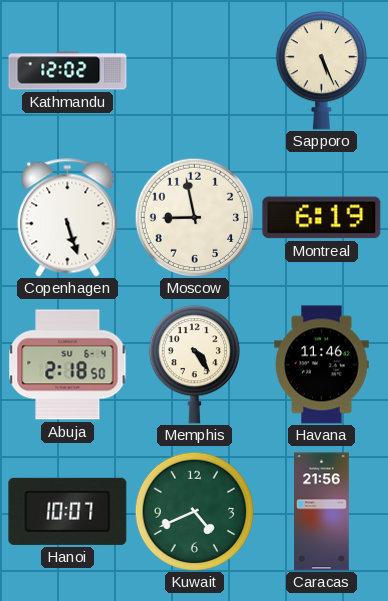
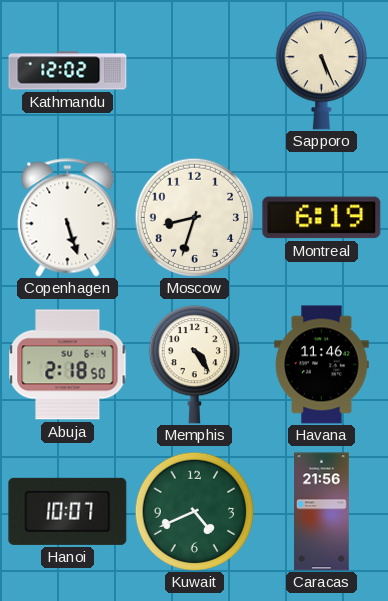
Moscow: 8:58 -> 8:33
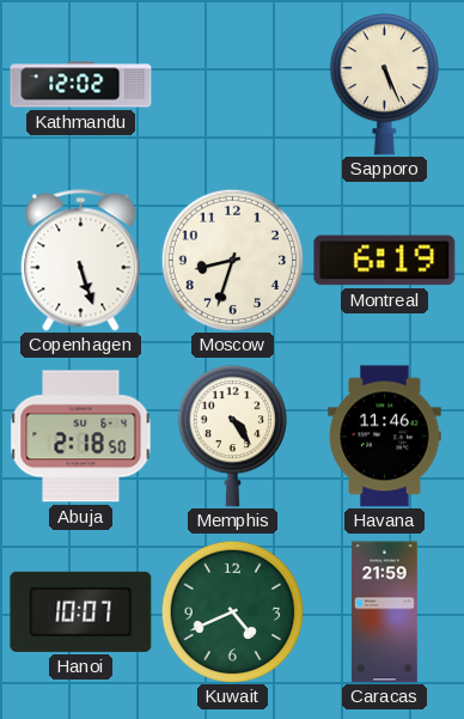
Caracas: 21:56 -> 21:59
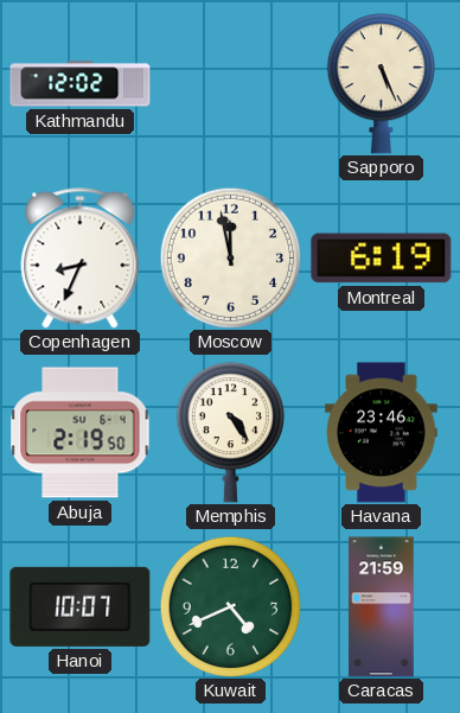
Copenhagen: 5:27 -> 8:34
Moscow: 8:33 -> 11:58
Abuja: 2:18 -> 2:19
Havana: 11:46 -> 23:46
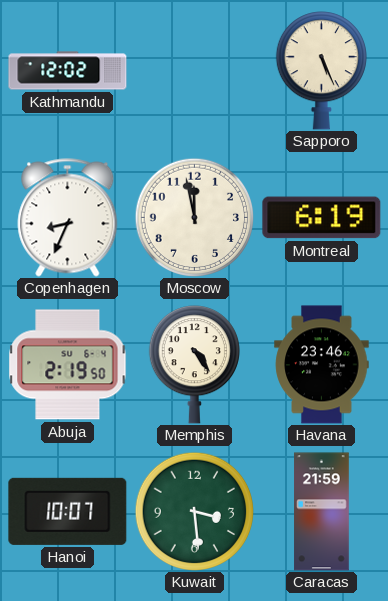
Kuwait: 4:41 -> 3:29
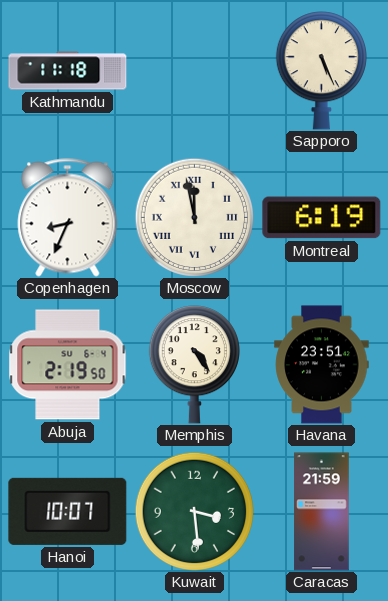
Kathmandu: 12:02 -> 11:18
Moscow numerals: Arabic -> Roman
Havana: 23:46 -> 23:51
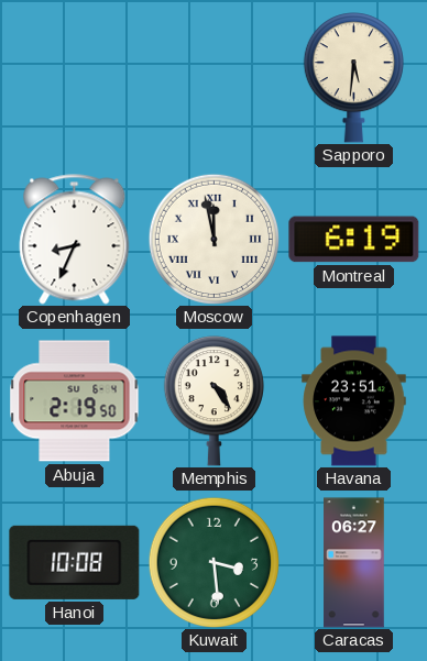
Kathmandu: 11:18 -> none
Sapporo: 5:26 -> 5:31
Hanoi: 10:07 -> 10:08
Caracas: 21:59 -> 06:27
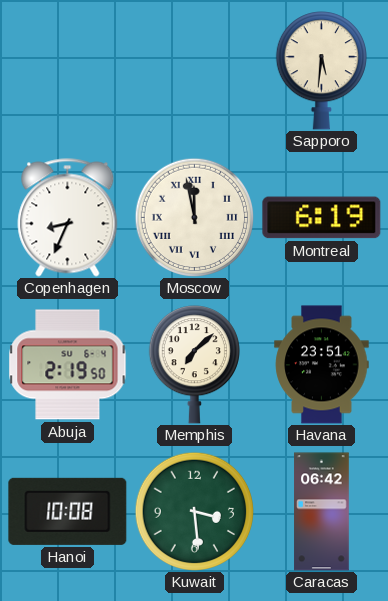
Memphis: 4:24 -> 7:08
Caracas: 06:27 -> 06:42
